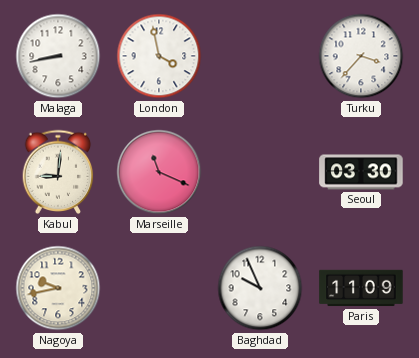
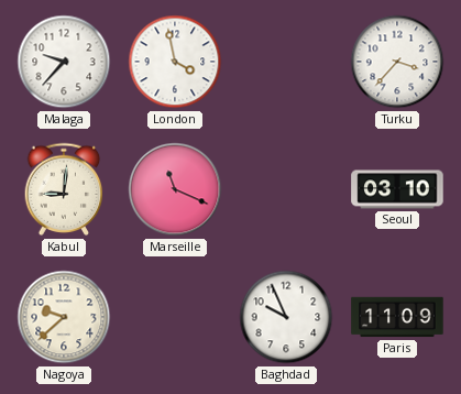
Malaga: 8:43 -> 9:37
Seoul: 03:30 -> 03:10
Nagoya: 9:43 -> 9:38
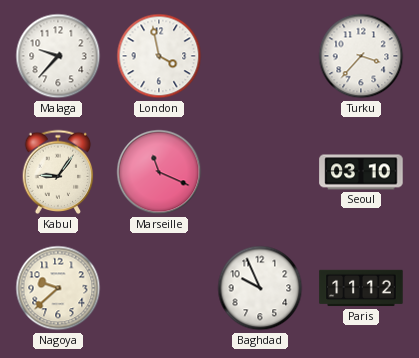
Kabul: 9:01 -> 9:06
Paris: 11:09 -> 11:12
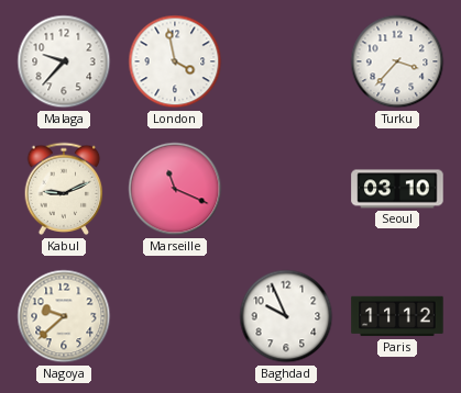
Kabul: 9:06 -> 9:11
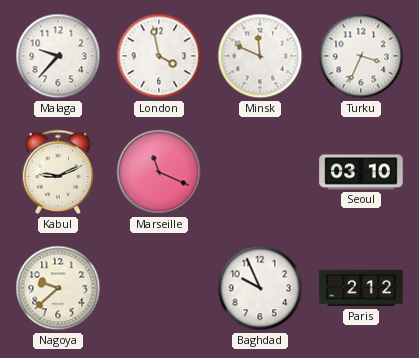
Minsk: none -> 11:49
Turku: 3:37 -> 3:34
Paris: 11:12 -> 2:12
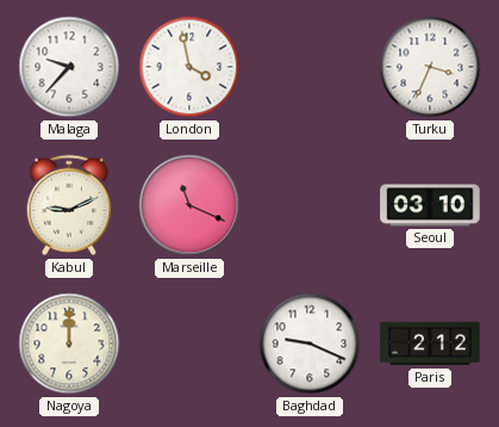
Minsk: 11:49 -> none
Nagoya: 9:38 -> 12:00
Baghdad: 9:56 -> 9:19
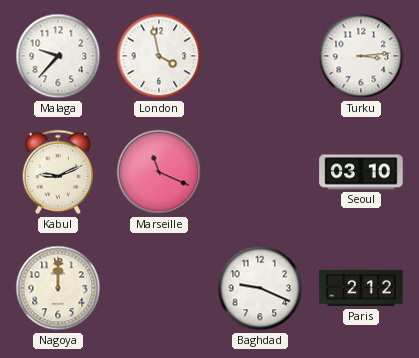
Turku: 3:34 -> 3:14
